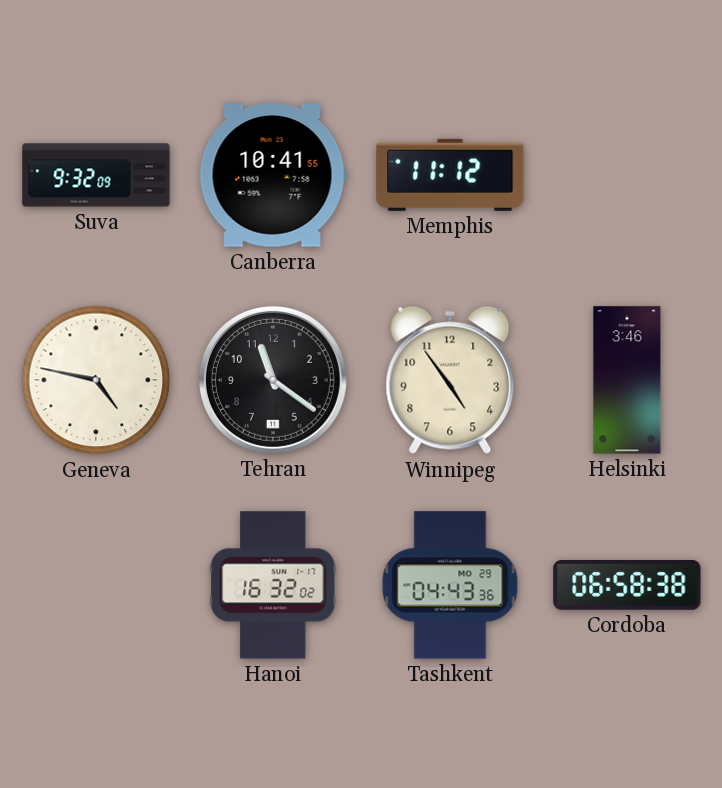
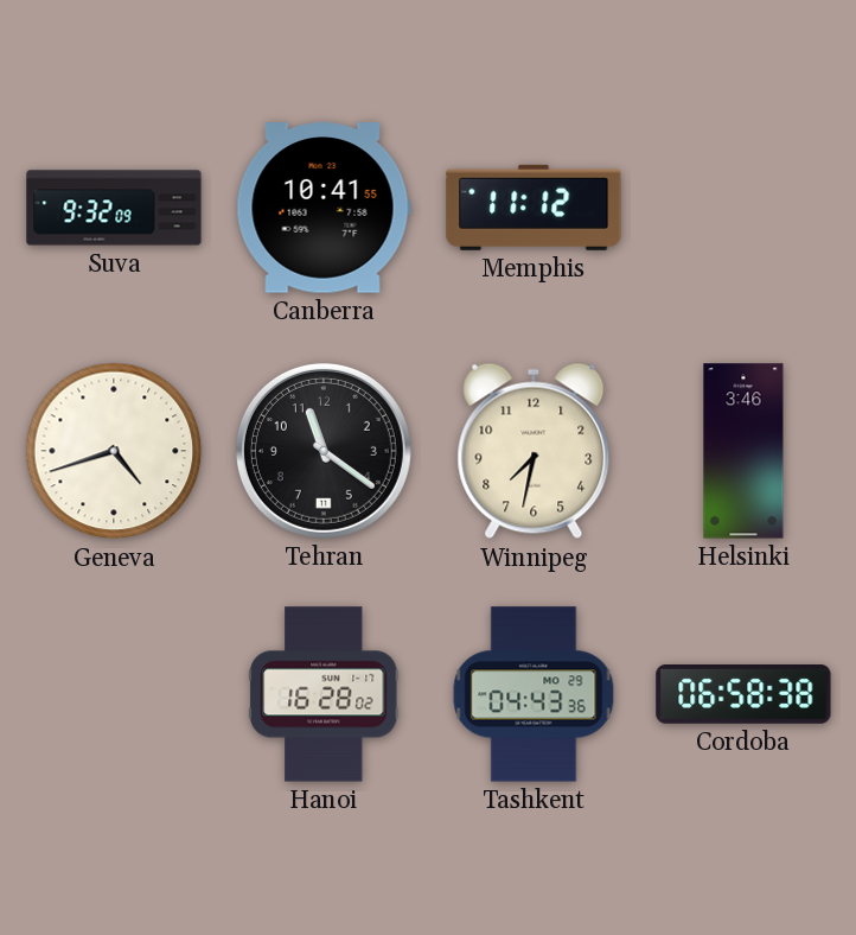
Geneva: 4:47 -> 4:42
Winnipeg: 4:54 -> 7:32
Hanoi: 16:32 -> 16:28
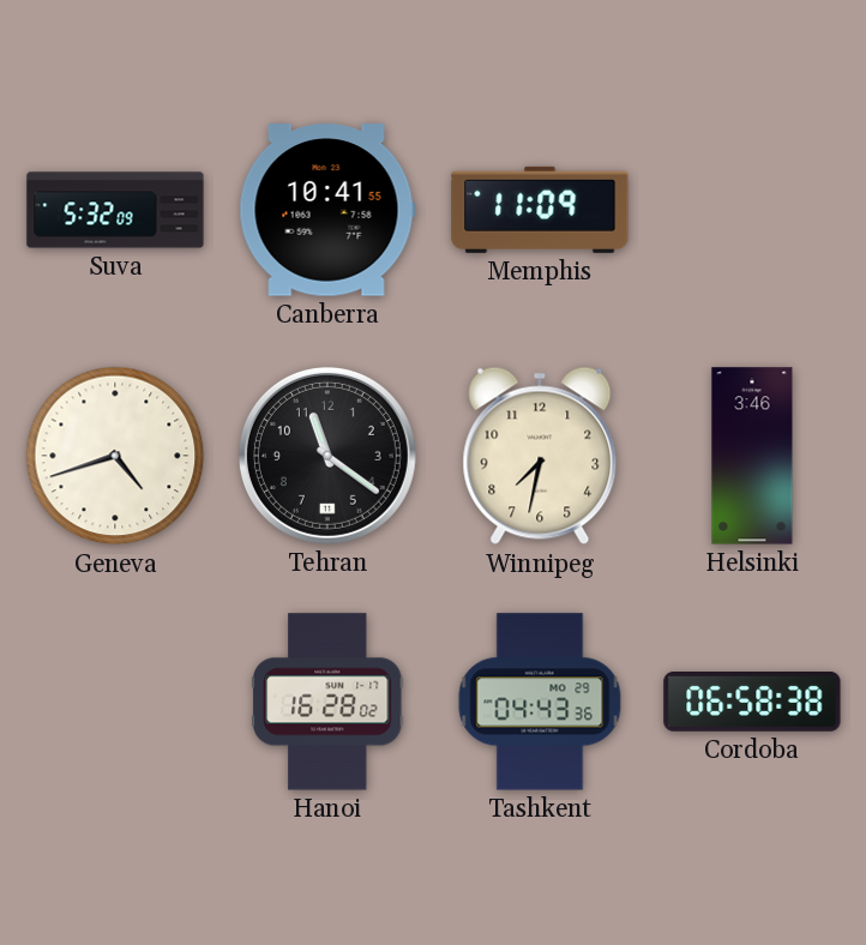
Suva: 9:32 -> 5:32
Memphis: 11:12 -> 11:09
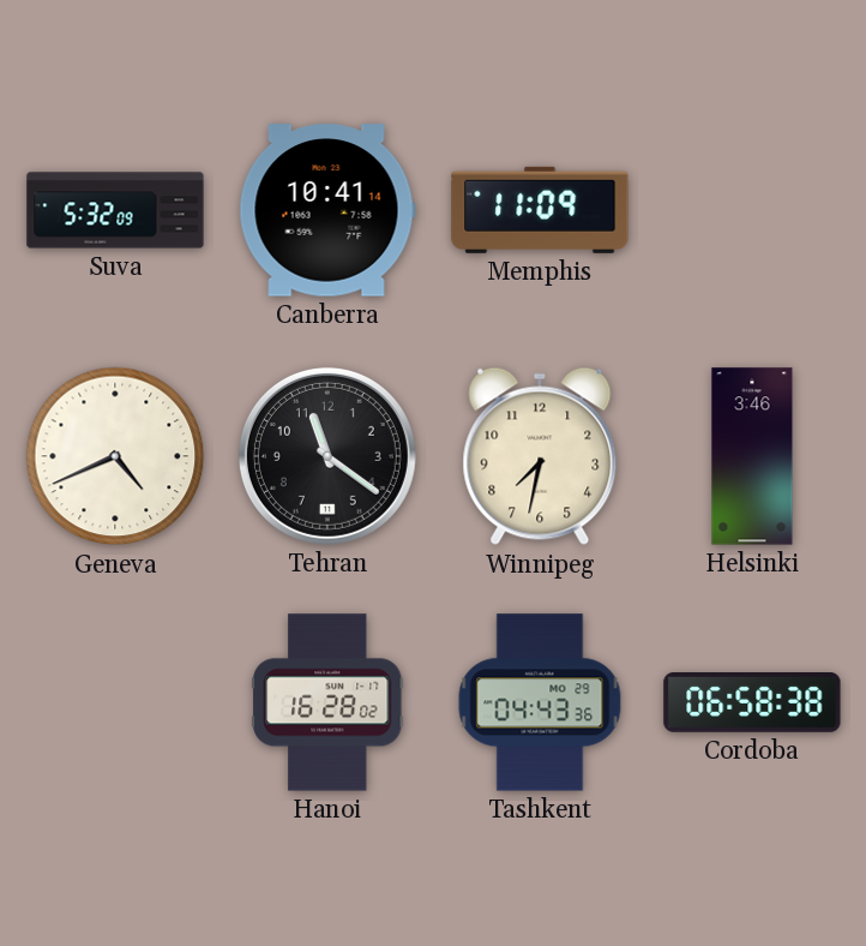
Canberra: 10:41:55 -> 10:41:14
Geneva: 4:42 -> 4:41
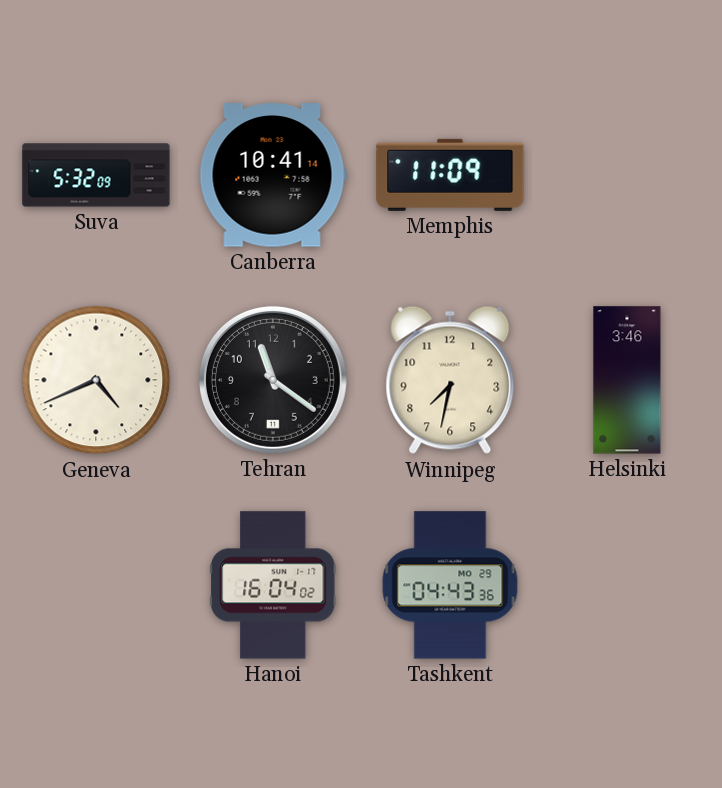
Hanoi: 16:28 -> 16:04
Cordoba: 06:58 -> none
